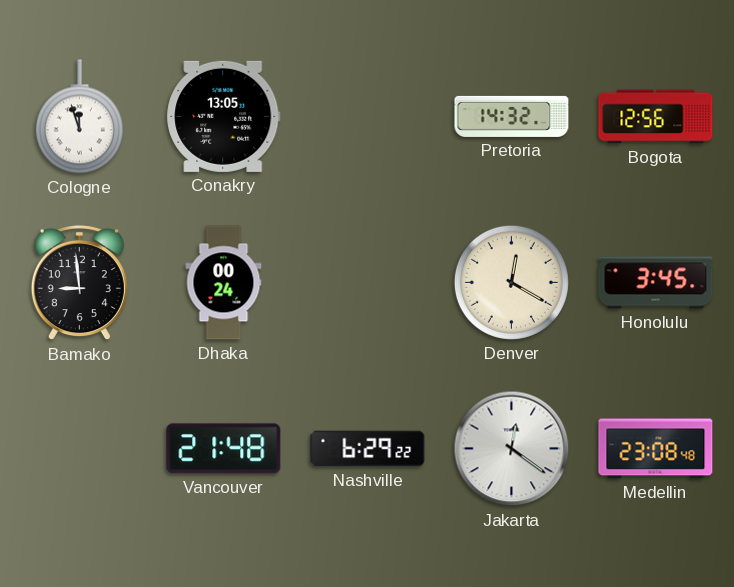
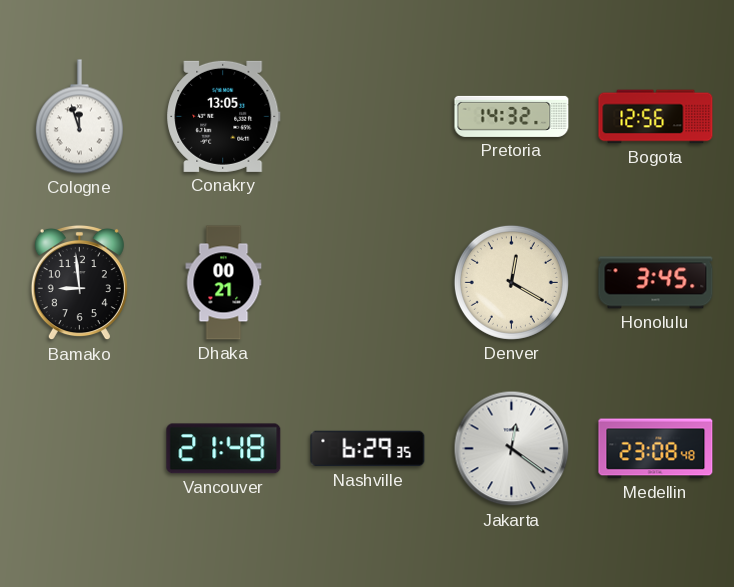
Dhaka: 00:24 -> 00:21
Nashville: 6:29:22 -> 6:29:35
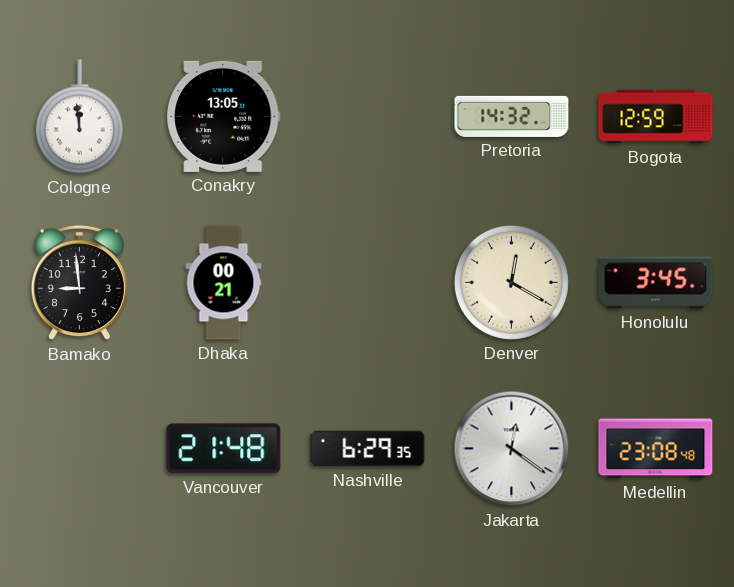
Cologne: 11:57 -> 11:59
Bogota: 12:56 -> 12:59
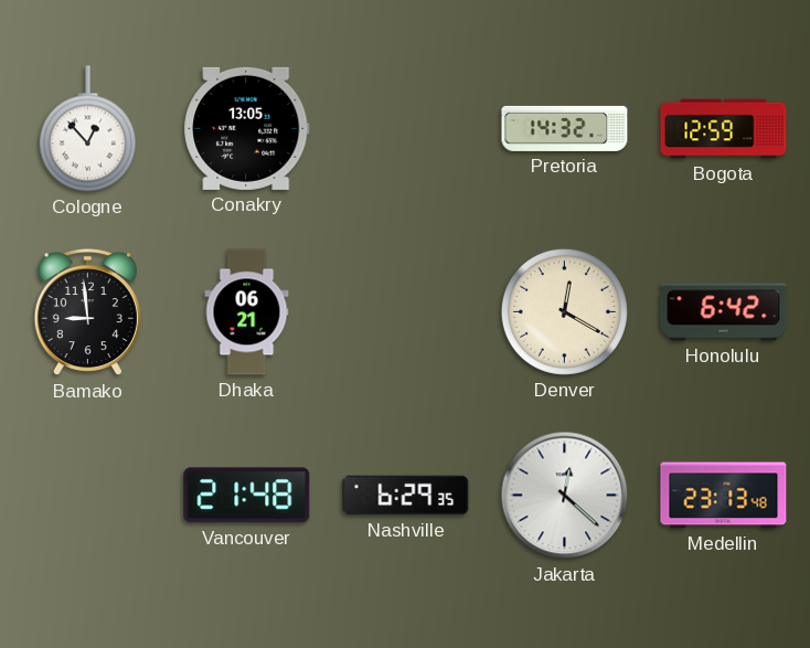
Cologne: 11:59 -> 12:53
Dhaka: 00:21 -> 06:21
Honolulu: 3:45 -> 6:42
Jakarta: 12:21 -> 12:22
Medellin: 23:08 -> 23:13
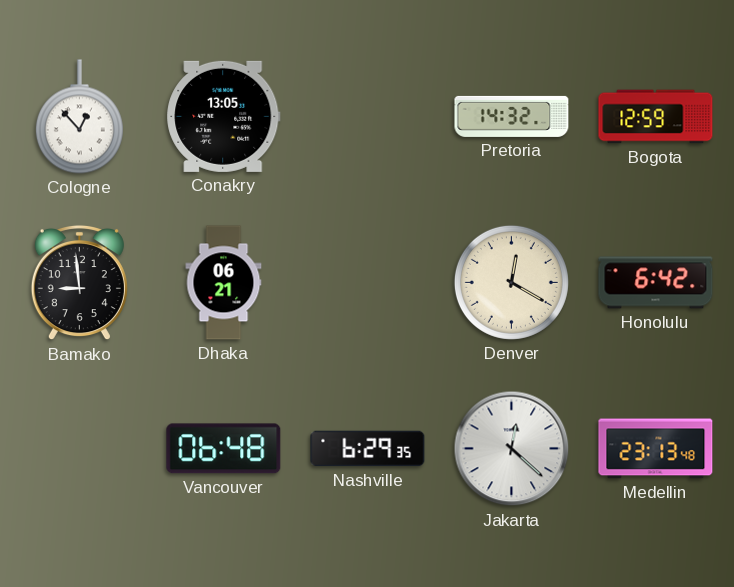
Vancouver: 21:48 -> 06:48
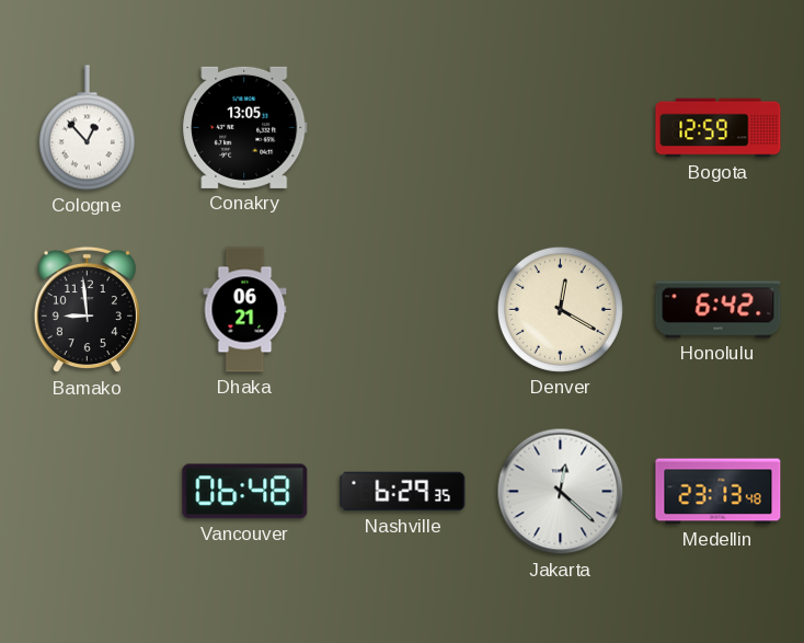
Pretoria: 14:32 -> none
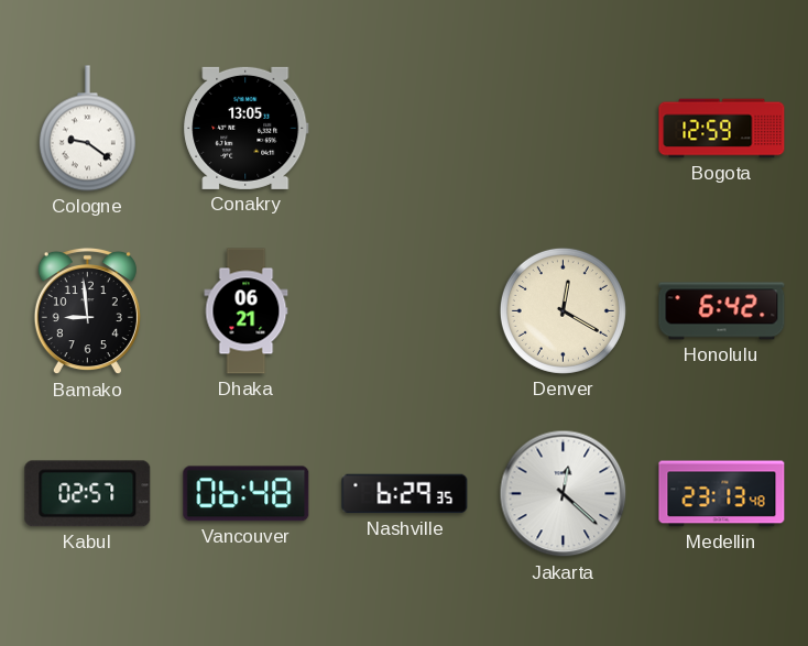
Cologne: 12:53 -> 9:21
Kabul: none -> 02:57
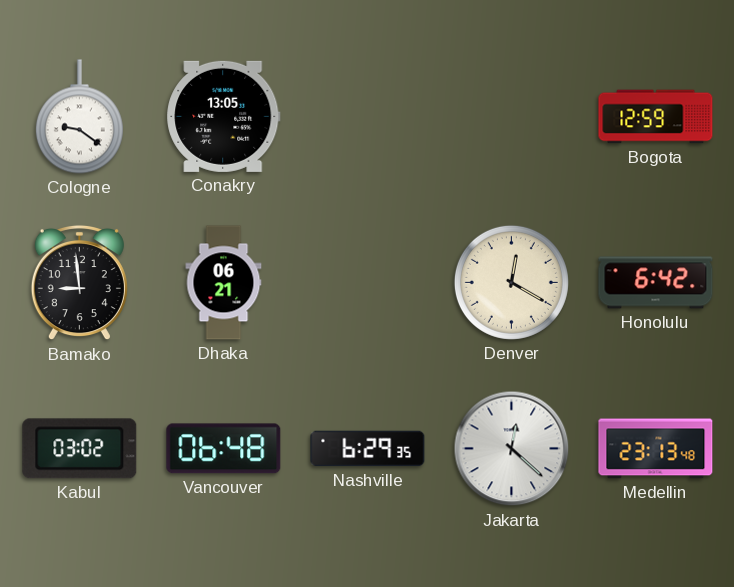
Kabul: 02:57 -> 03:02
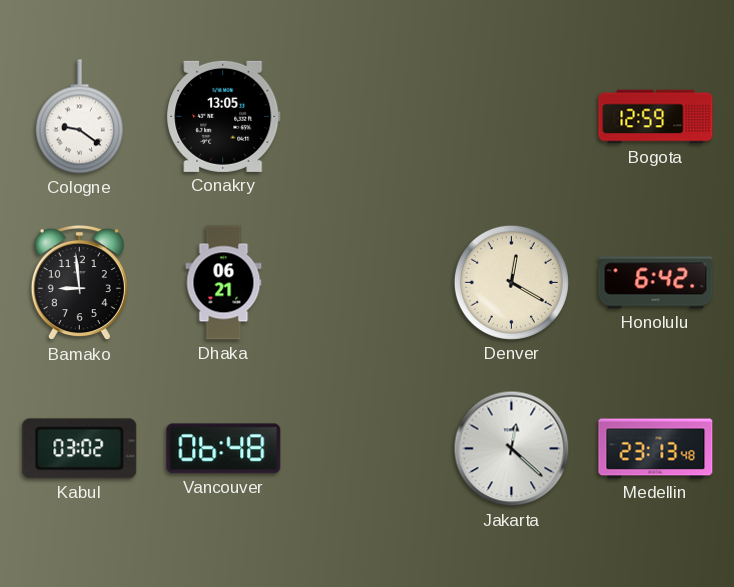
Nashville: 6:29 -> none
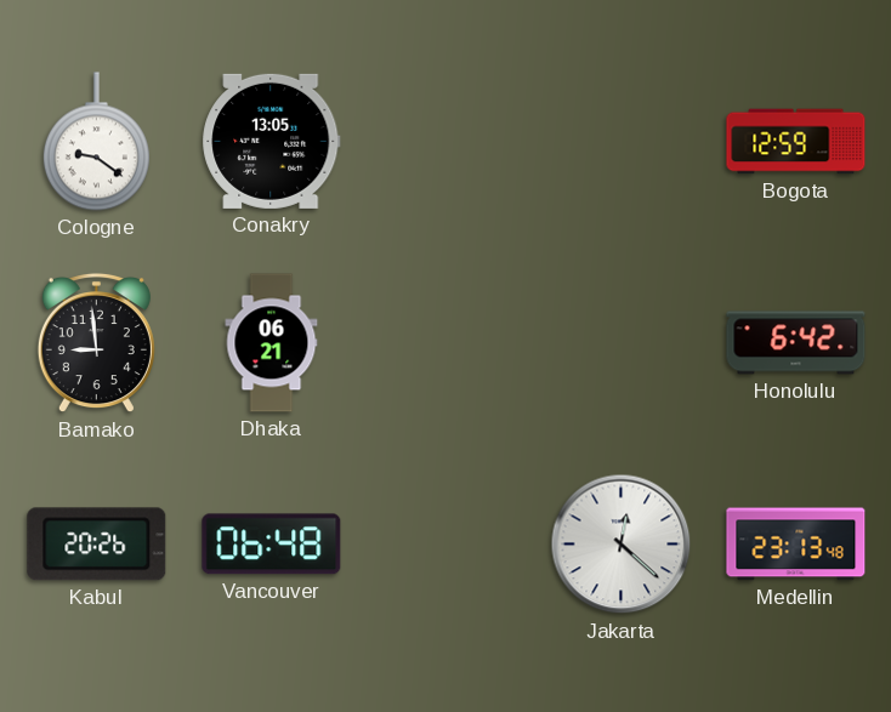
Denver: 12:20 -> none
Kabul: 03:02 -> 20:26
